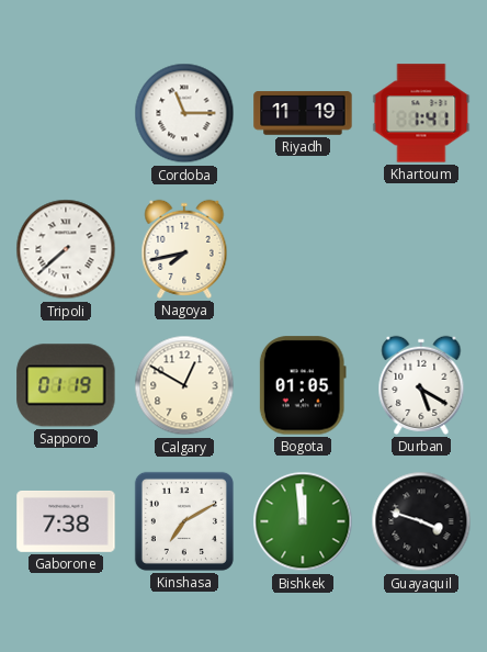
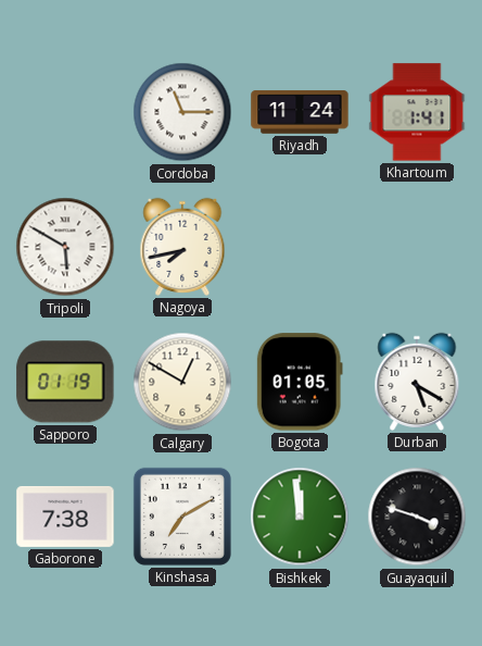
Riyadh: 11:19 -> 11:24
Tripoli: 7:38 -> 5:50
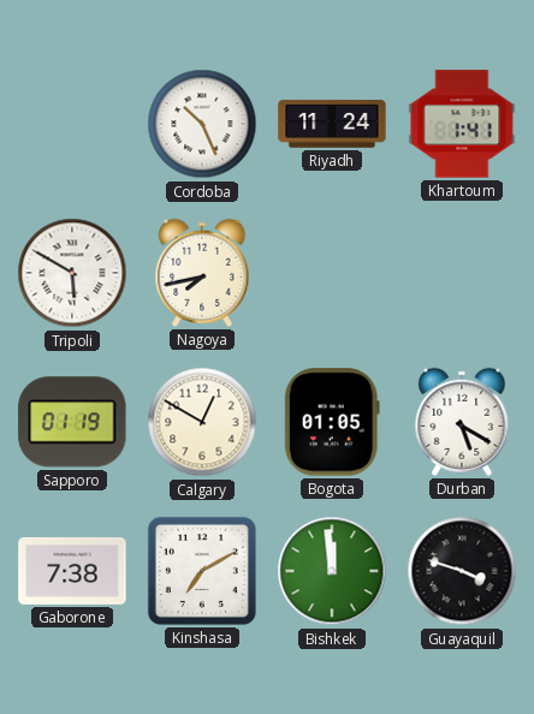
Cordoba: 11:15 -> 10:26
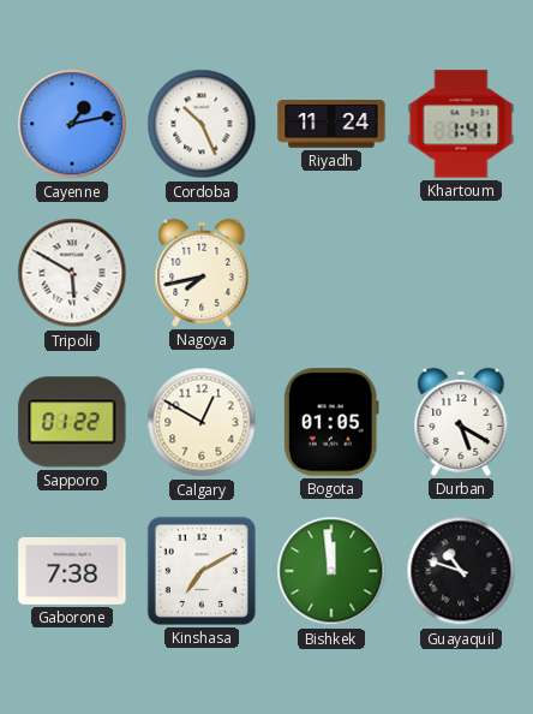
Cayenne: none -> 1:13
Sapporo: 01:19 -> 01:22
Guayaquil: 3:48 -> 10:48
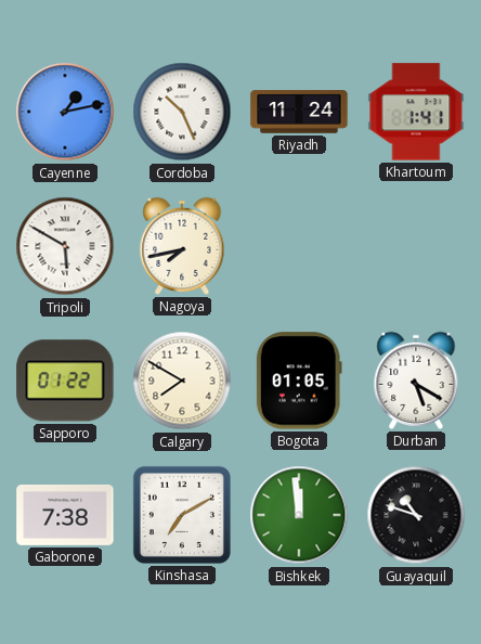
Calgary: 12:50 -> 7:50
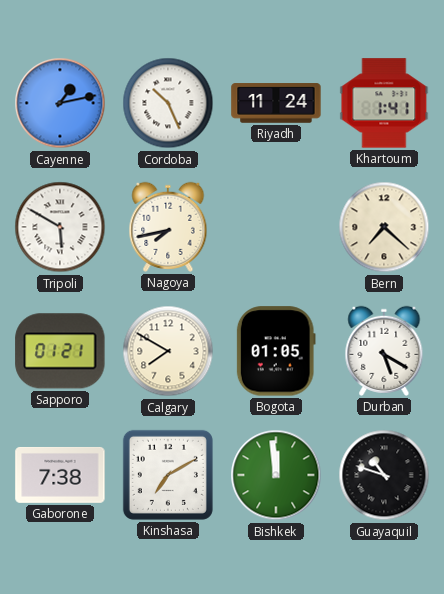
Bern: none -> 7:22
Sapporo: 01:22 -> 01:21
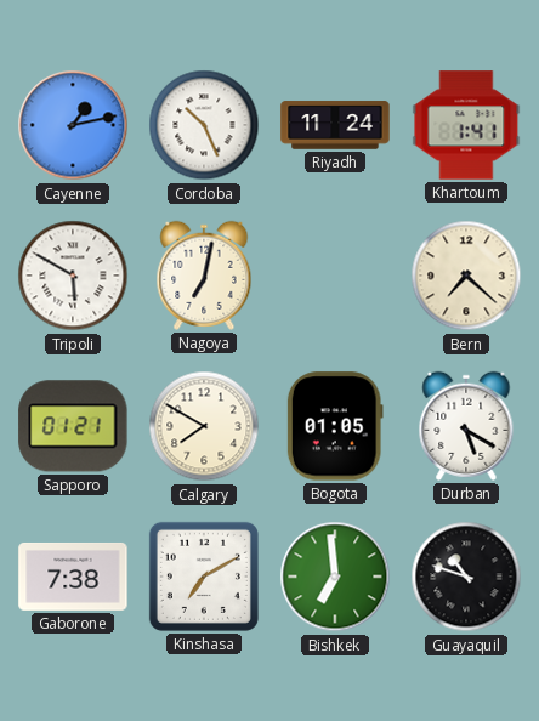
Nagoya: 7:43 -> 7:02
Bishkek: 11:59 -> 6:59
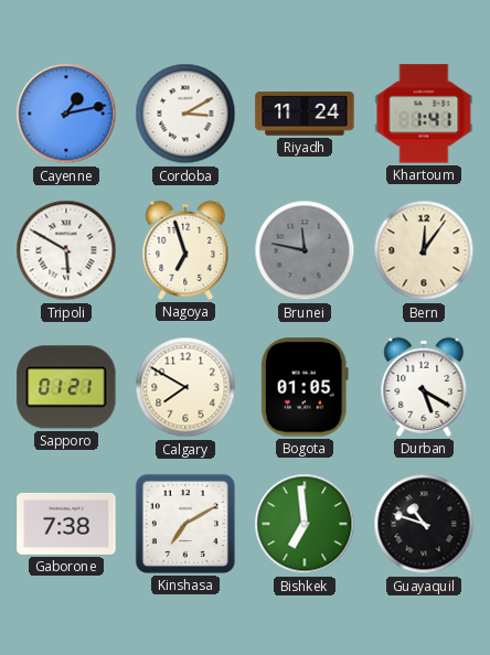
Cordoba: 10:26 -> 3:10
Nagoya: 7:02 -> 6:57
Brunei: none -> 11:47
Bern: 7:22 -> 12:06
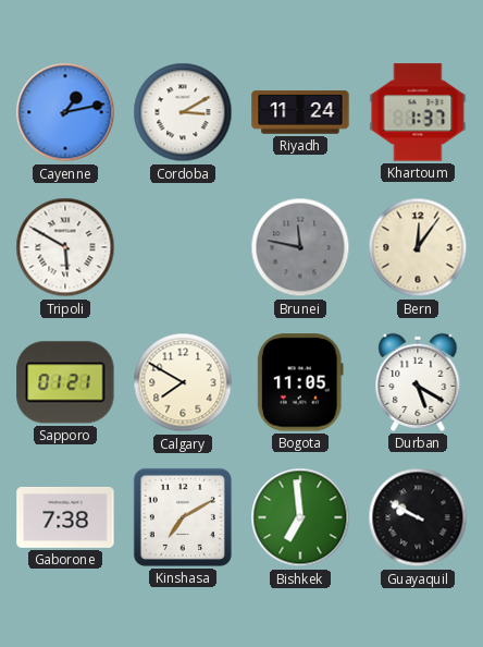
Khartoum: 1:41 -> 1:37
Nagoya: 6:57 -> none
Bogota: 01:05 -> 11:05
Guayaquil: 10:48 -> 9:50
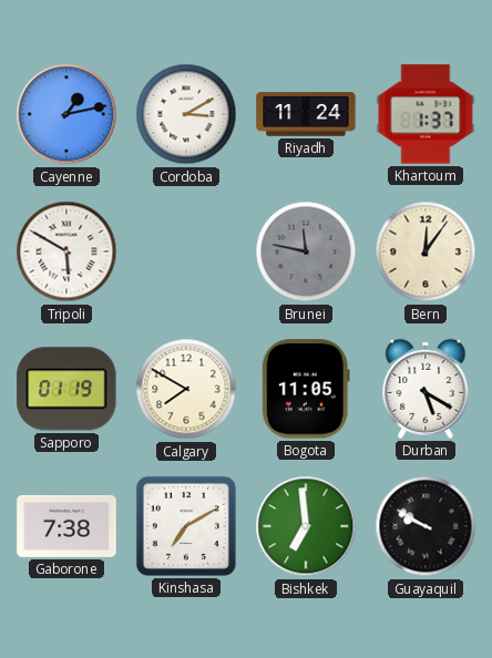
Sapporo: 01:21 -> 01:19
